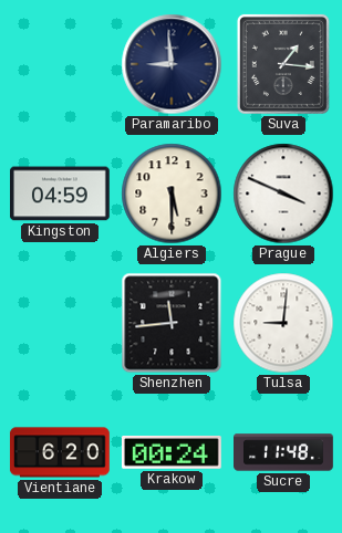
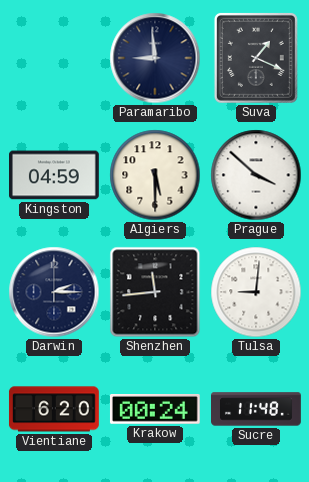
Suva: 1:16 -> 1:19
Prague: 3:49 -> 3:52
Darwin: none -> 2:15
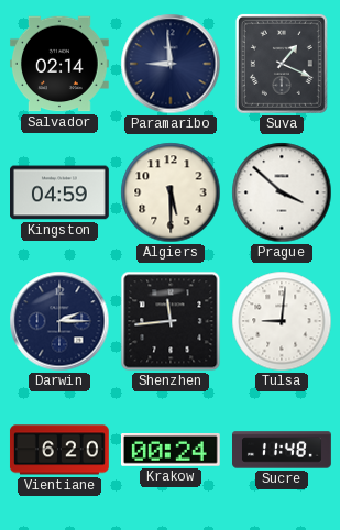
Salvador: none -> 02:14
